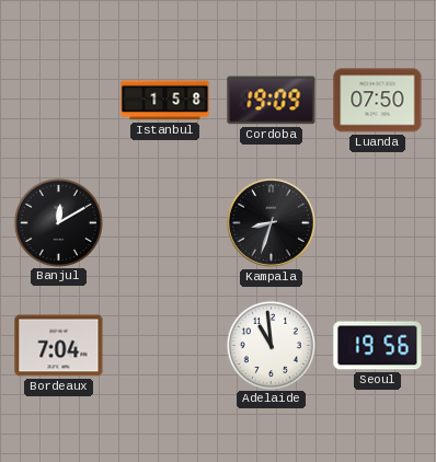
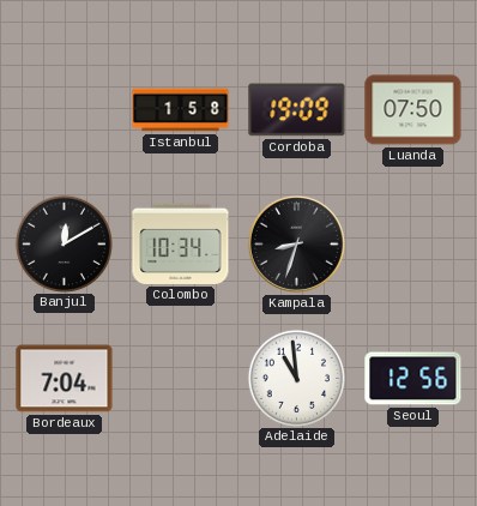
Colombo: none -> 10:34
Seoul: 19:56 -> 12:56
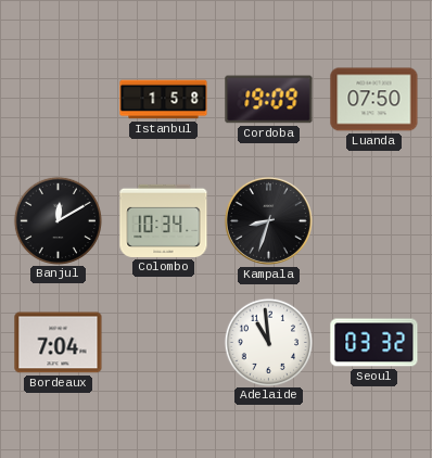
Seoul: 12:56 -> 03:32
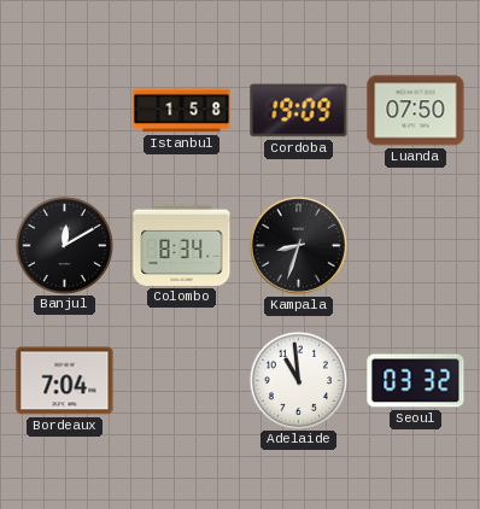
Colombo: 10:34 -> 8:34
